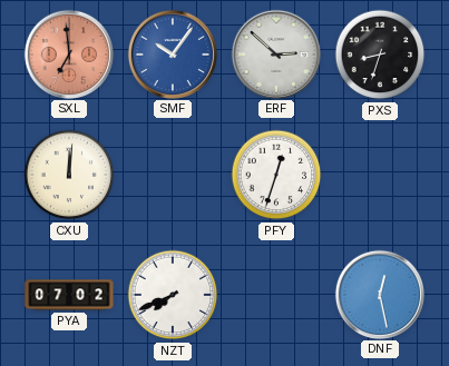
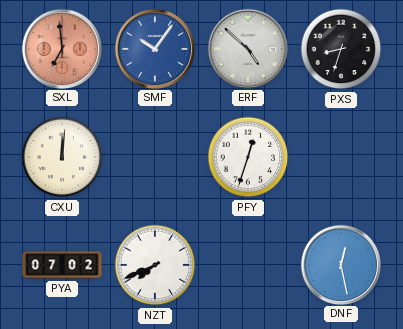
ERF: 2:52 -> 4:52
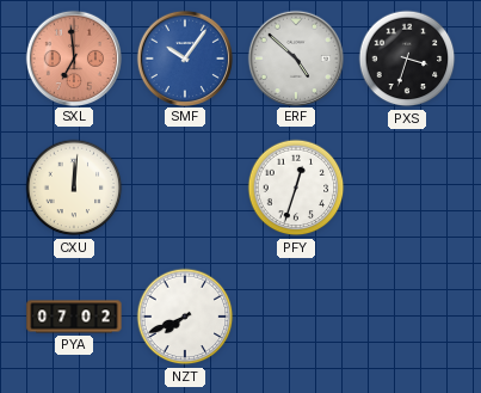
PXS: 8:33 -> 3:33
DNF: 12:28 -> none
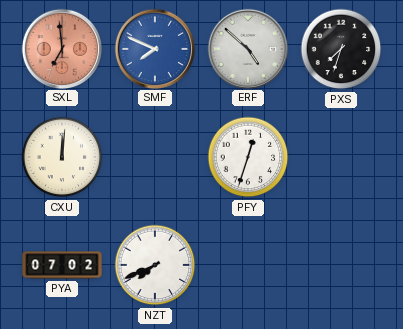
SMF: 10:06 -> 7:49
PXS: 3:33 -> 7:33
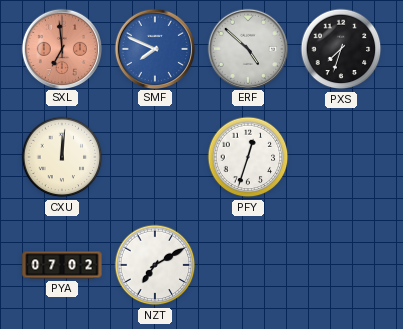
NZT: 7:41 -> 7:10
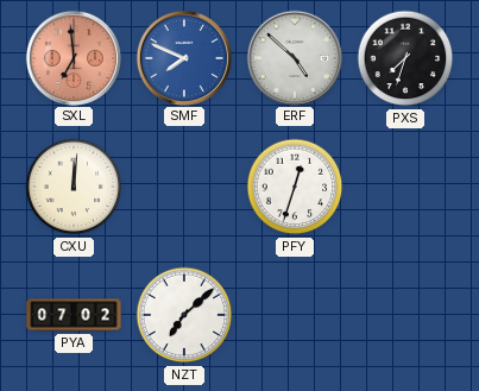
NZT: 7:10 -> 7:08
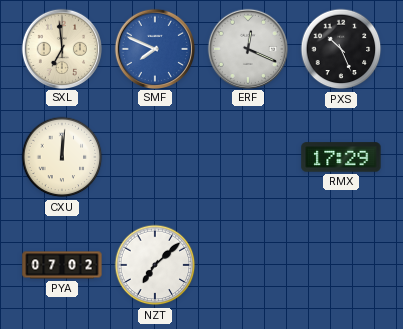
SXL dial: salmon -> cream
ERF: 4:52 -> 12:19
PXS: 7:33 -> 10:26
PFY: 12:33 -> none
RMX: none -> 17:29
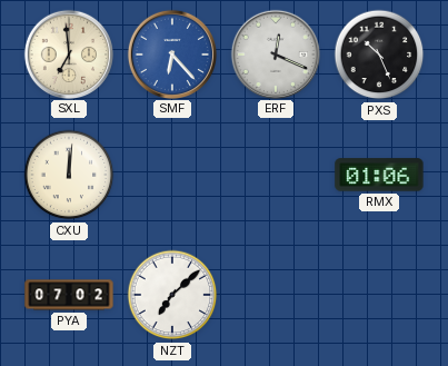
SMF: 7:49 -> 6:23
RMX: 17:29 -> 01:06
